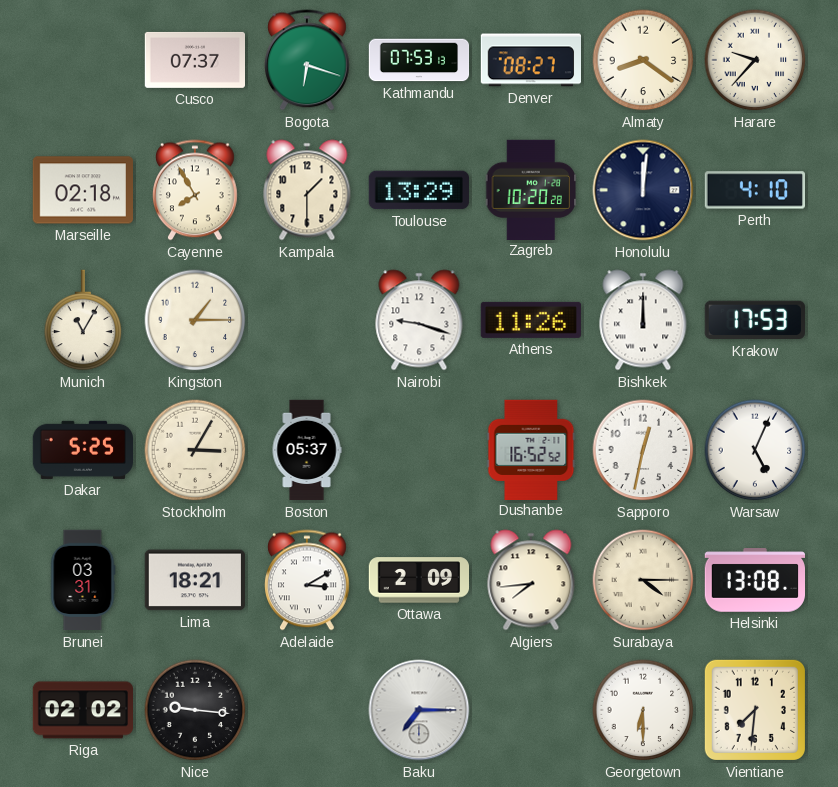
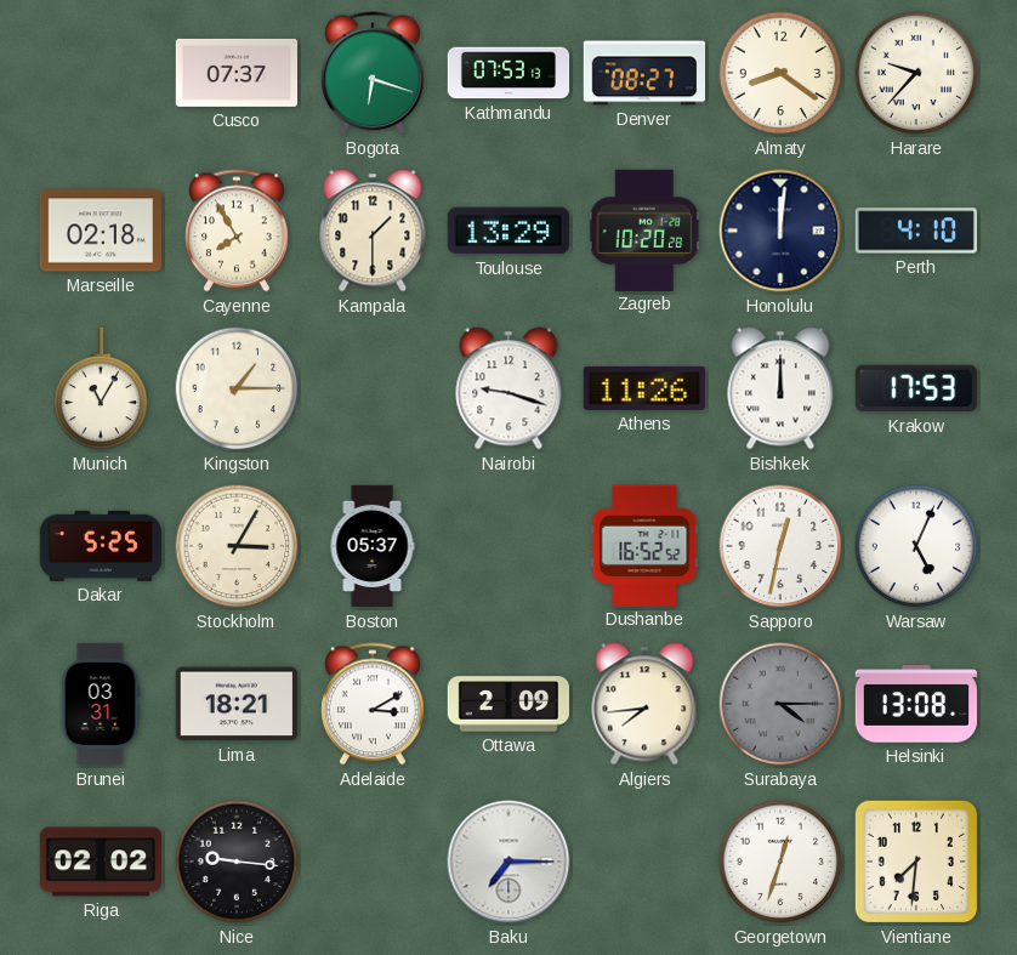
Surabaya dial: cream -> grey
Georgetown: 6:30 -> 12:33
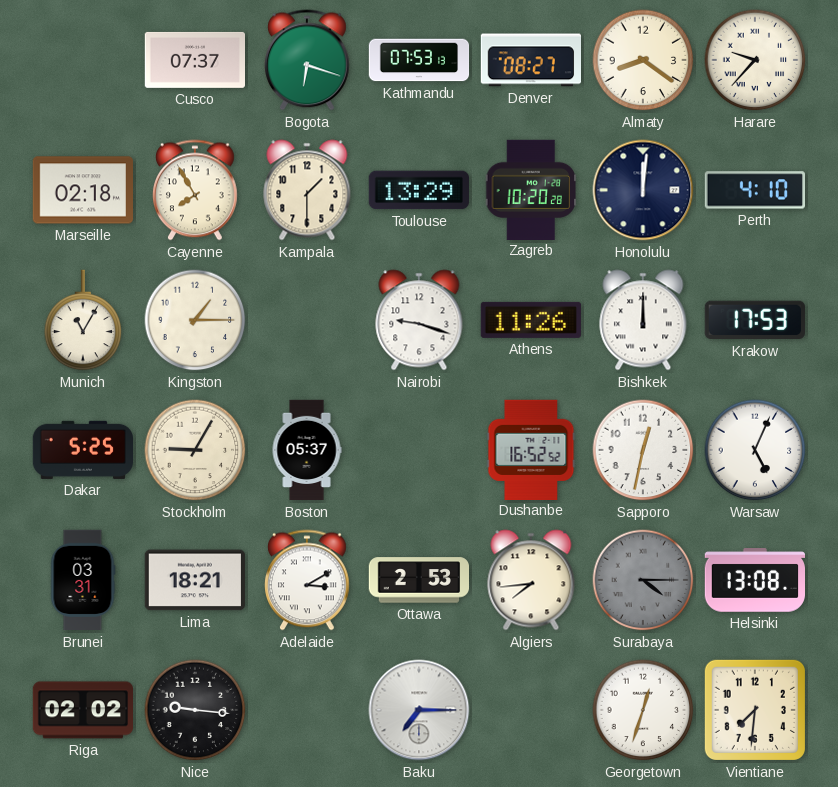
Stockholm: 3:05 -> 9:05
Ottawa: 2:09 -> 2:53
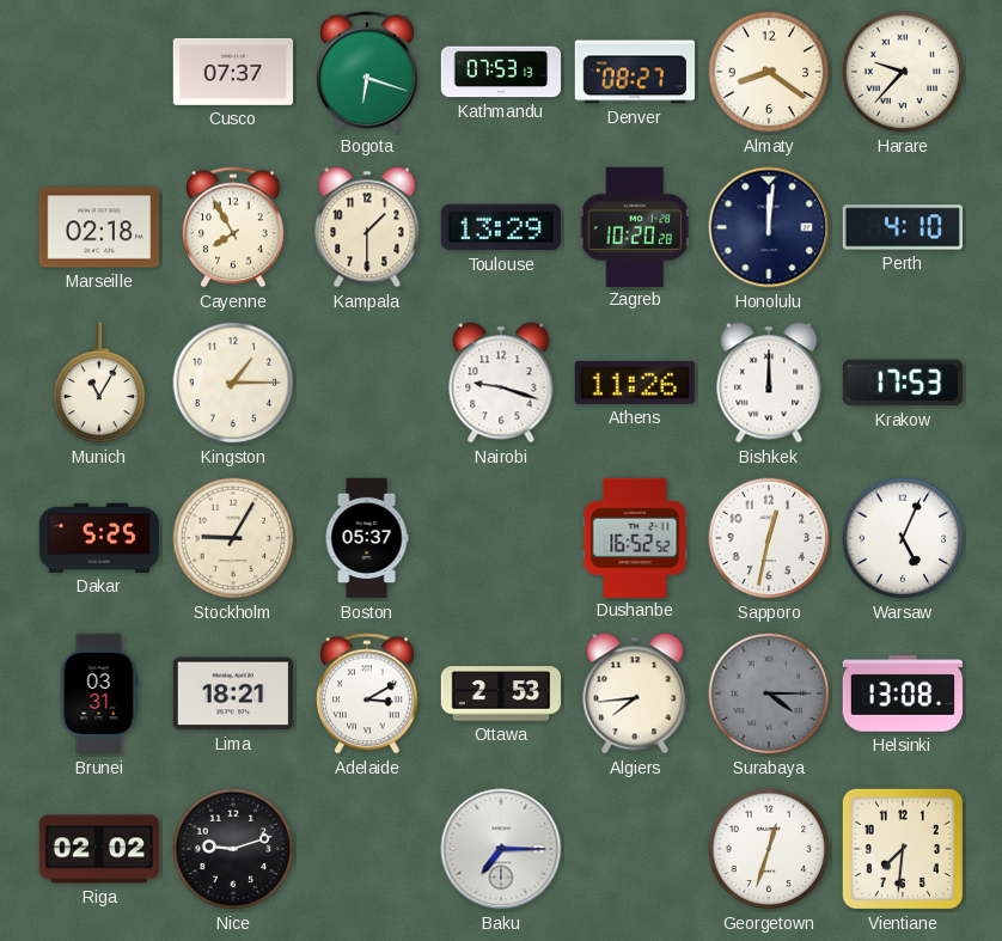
Nice: 9:16 -> 9:12
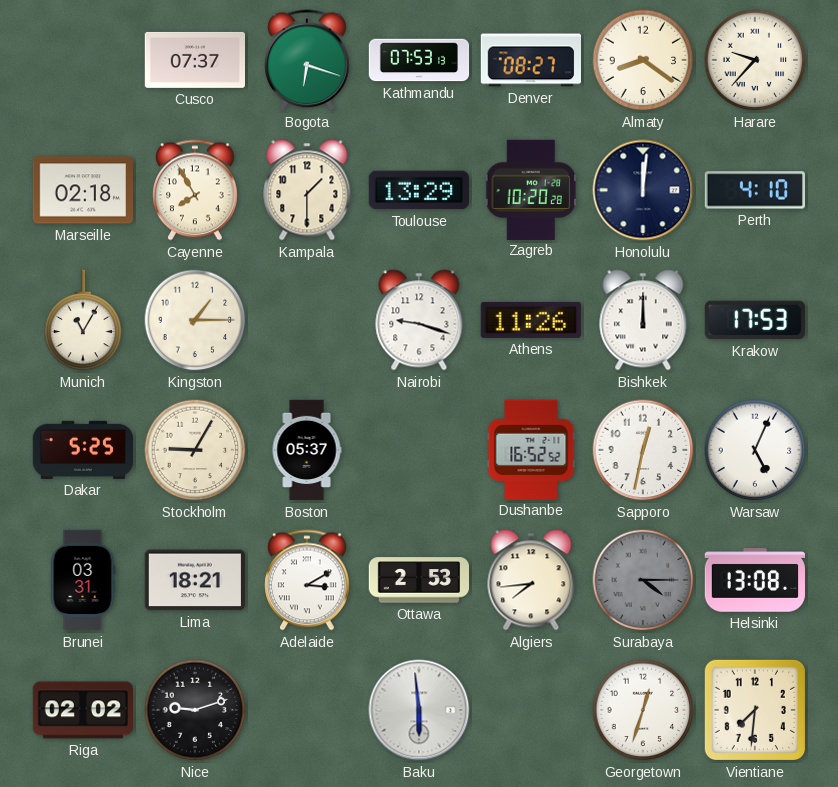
Baku: 7:15 -> 5:59
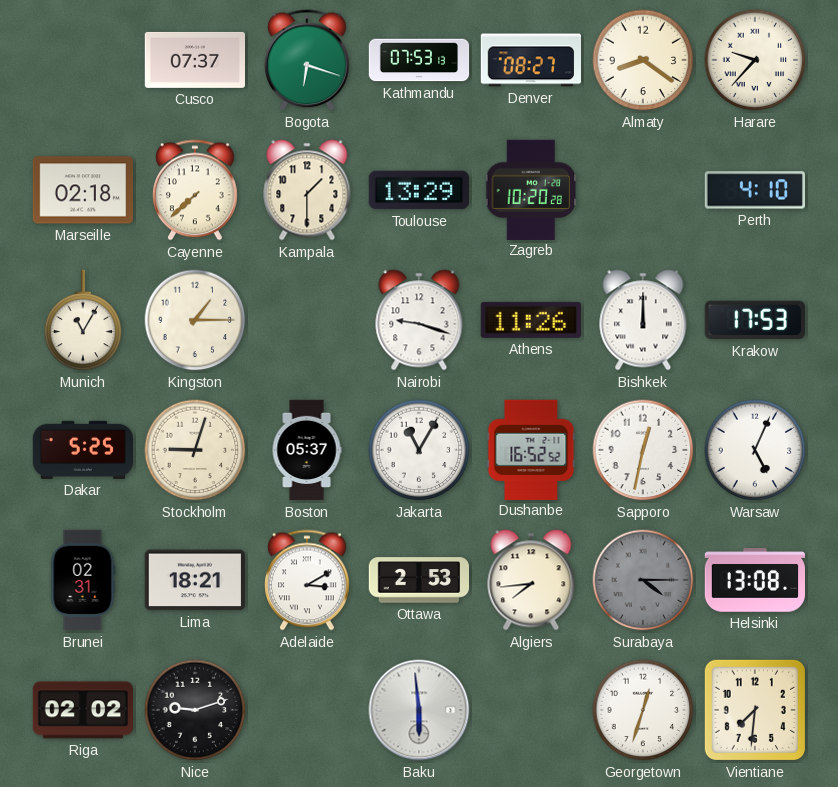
Cayenne: 7:55 -> 7:38
Honolulu: 12:01 -> none
Stockholm: 9:05 -> 9:03
Jakarta: none -> 11:05
Brunei: 03:31 -> 02:31
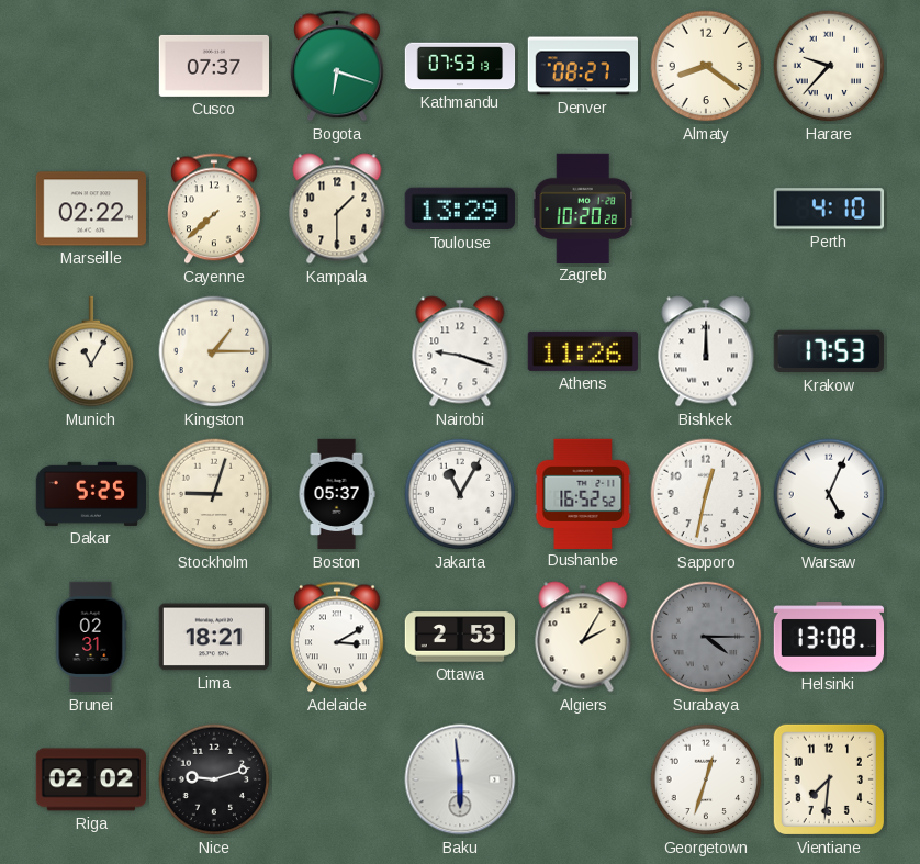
Marseille: 02:18 -> 02:22
Algiers: 7:44 -> 2:05
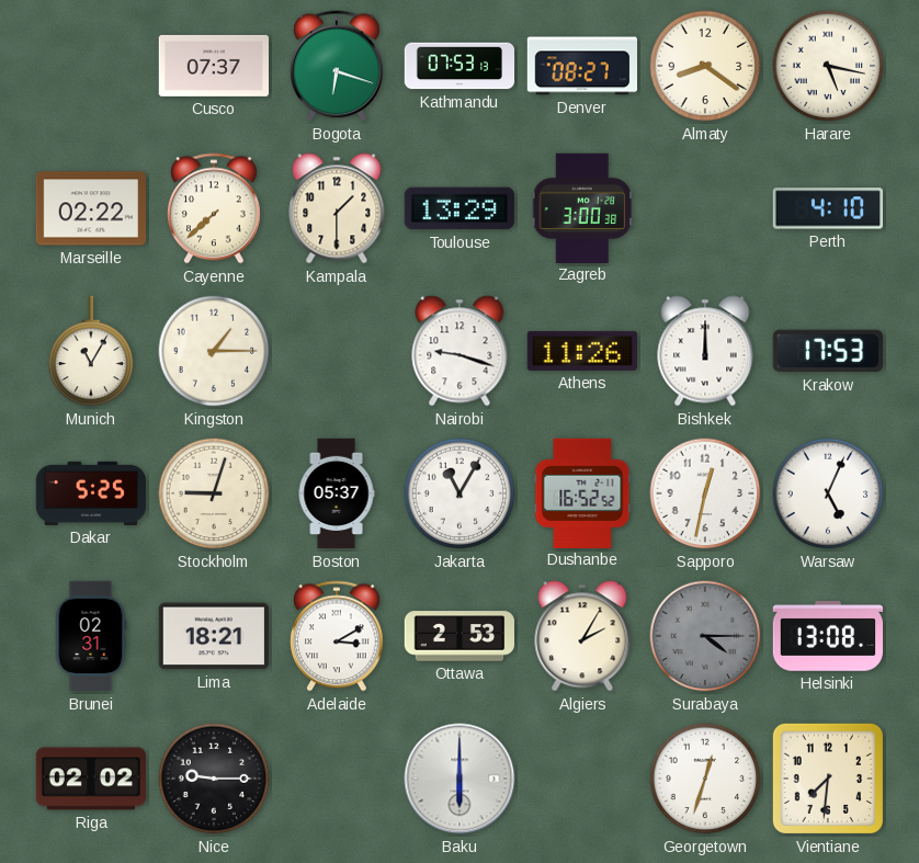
Harare: 9:37 -> 5:17
Zagreb: 10:20 -> 3:00
Nice: 9:12 -> 9:15
Baku: 5:59 -> 6:00
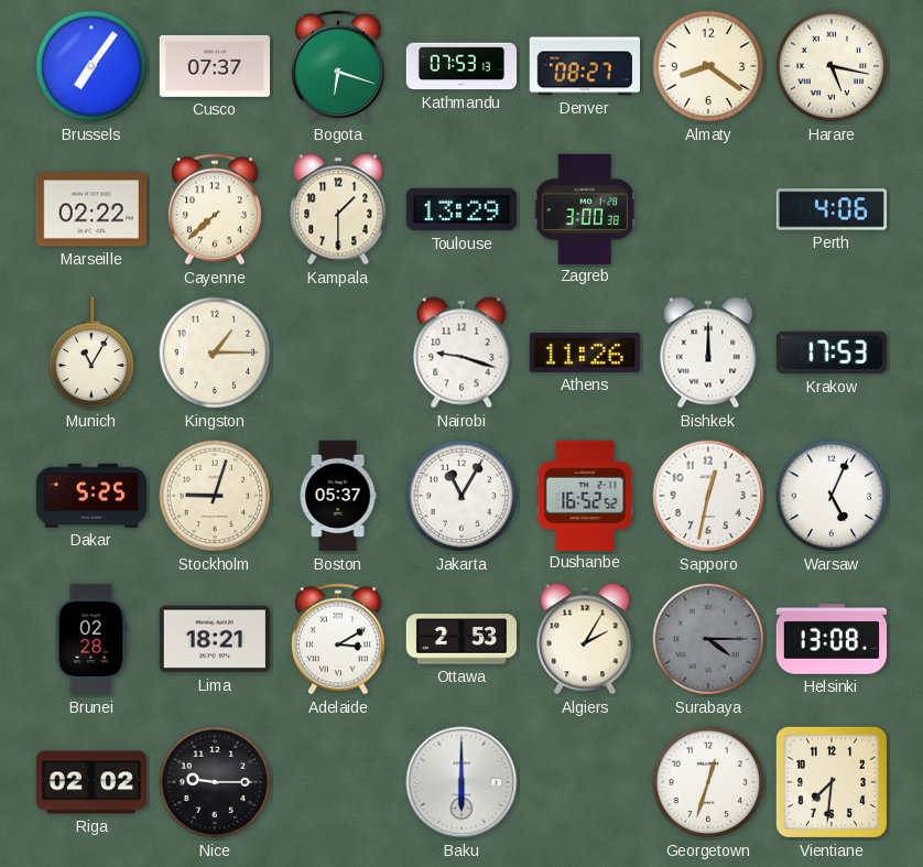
Brussels: none -> 7:06
Perth: 4:10 -> 4:06
Brunei: 02:31 -> 02:28
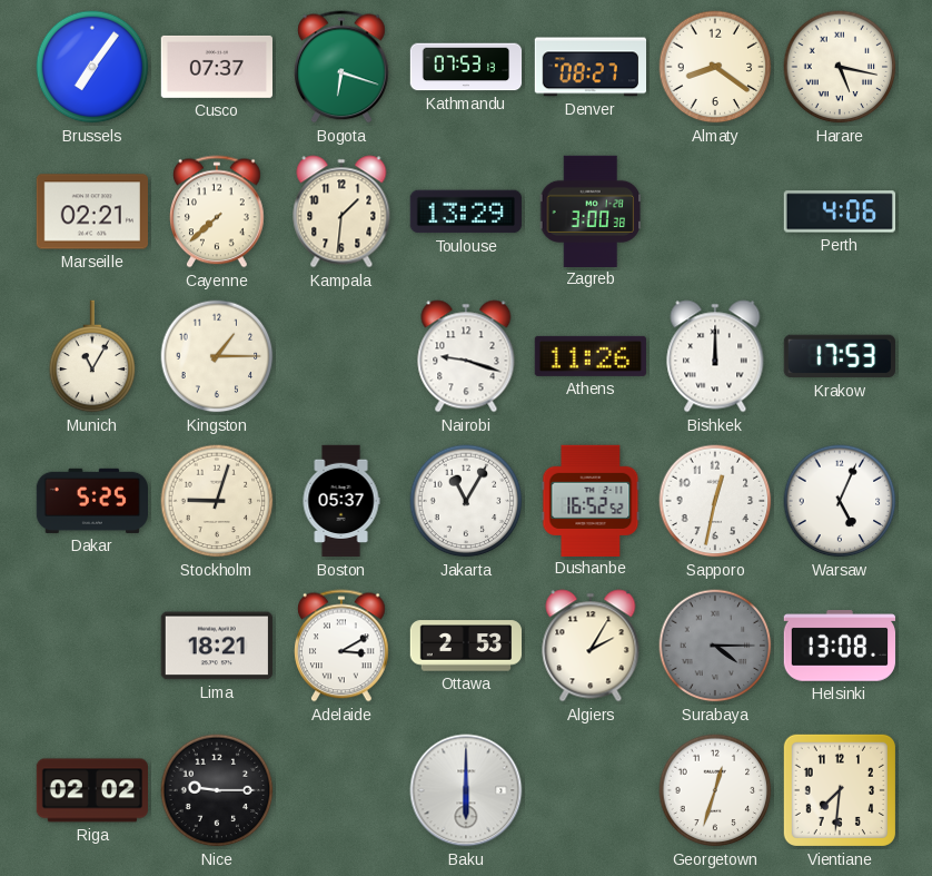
Marseille: 02:22 -> 02:21
Kampala: 1:30 -> 1:31
Brunei: 02:28 -> none
